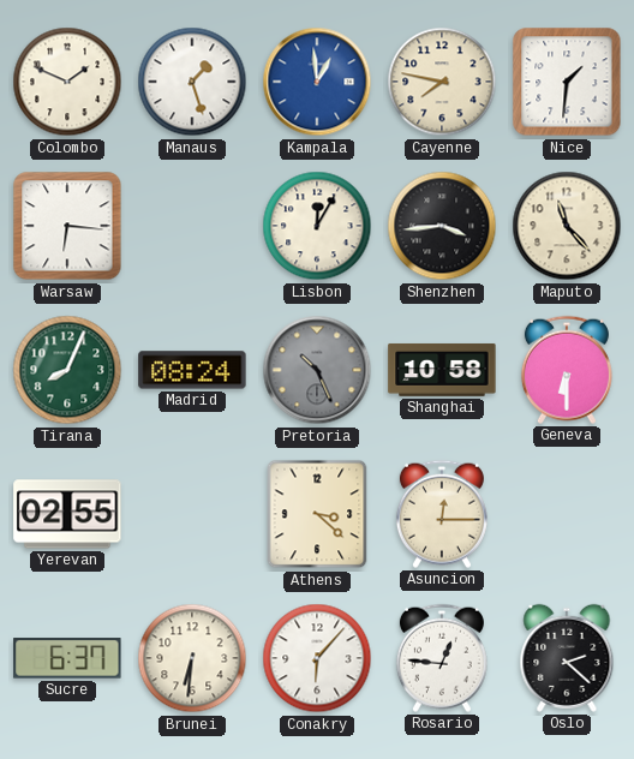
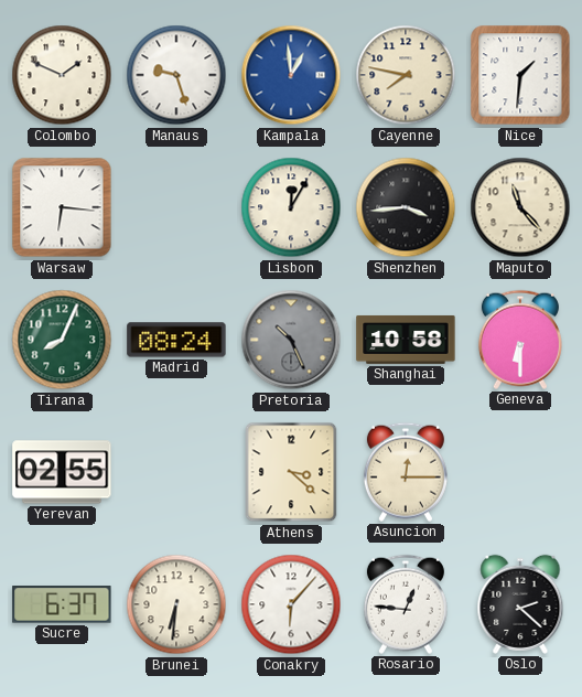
Manaus: 1:27 -> 9:27
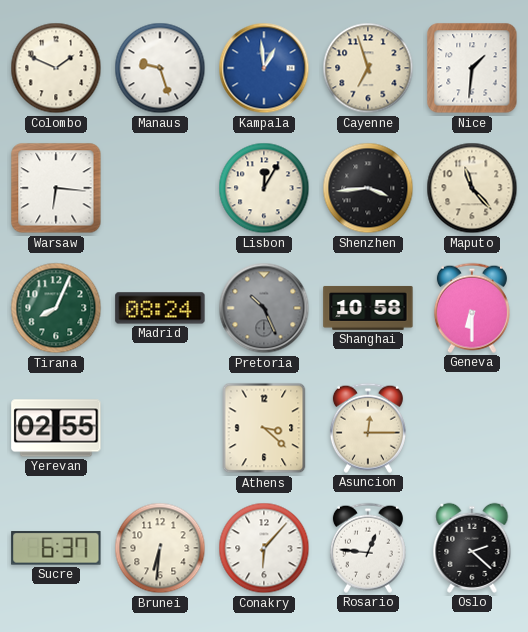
Cayenne: 7:47 -> 6:57
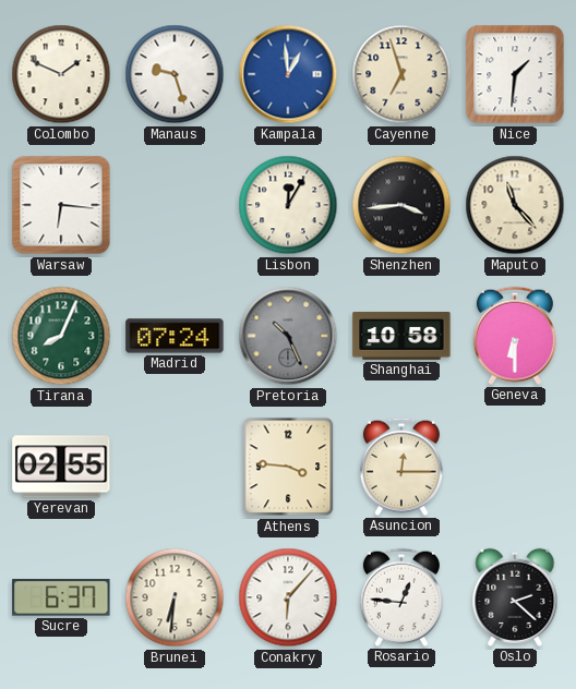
Madrid: 08:24 -> 07:24
Athens: 3:22 -> 3:46
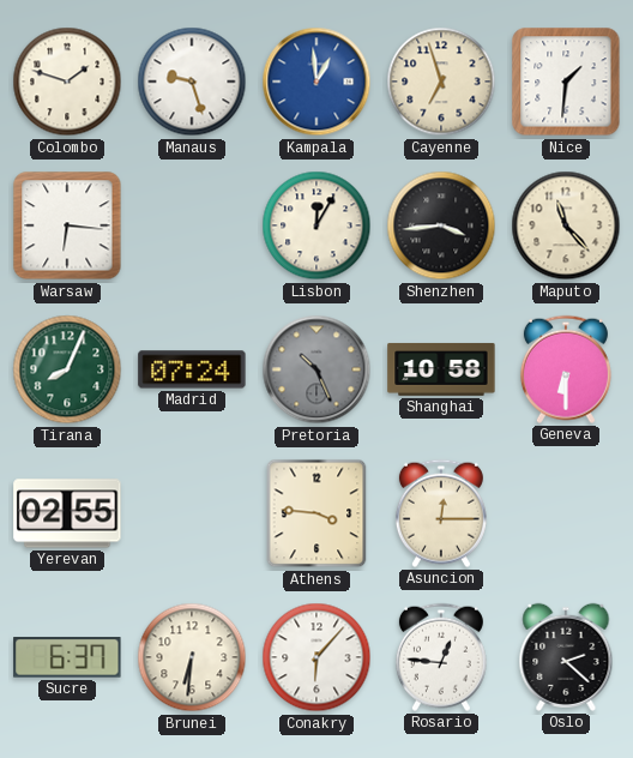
Colombo: 1:49 -> 1:48
